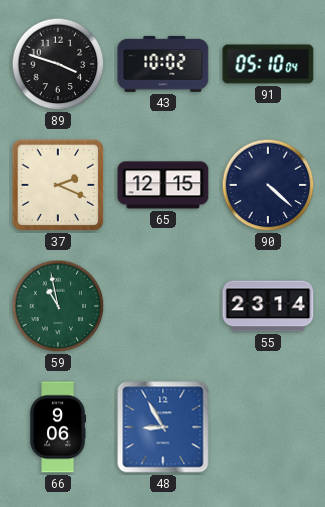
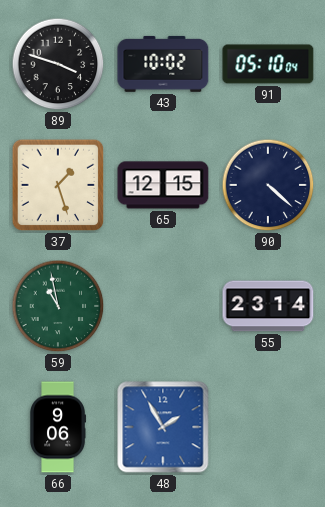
37: 2:19 -> 1:27
48: 8:55 -> 1:55
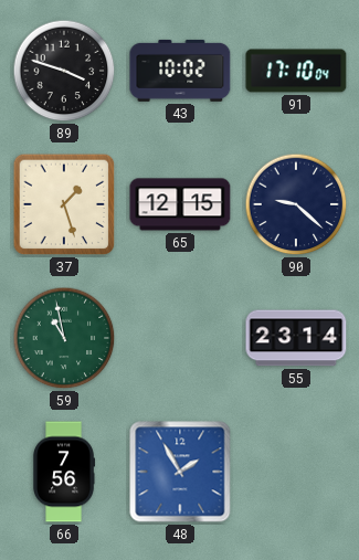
91: 05:10 -> 17:10
90: 4:22 -> 9:22
66: 9:06 -> 7:56
